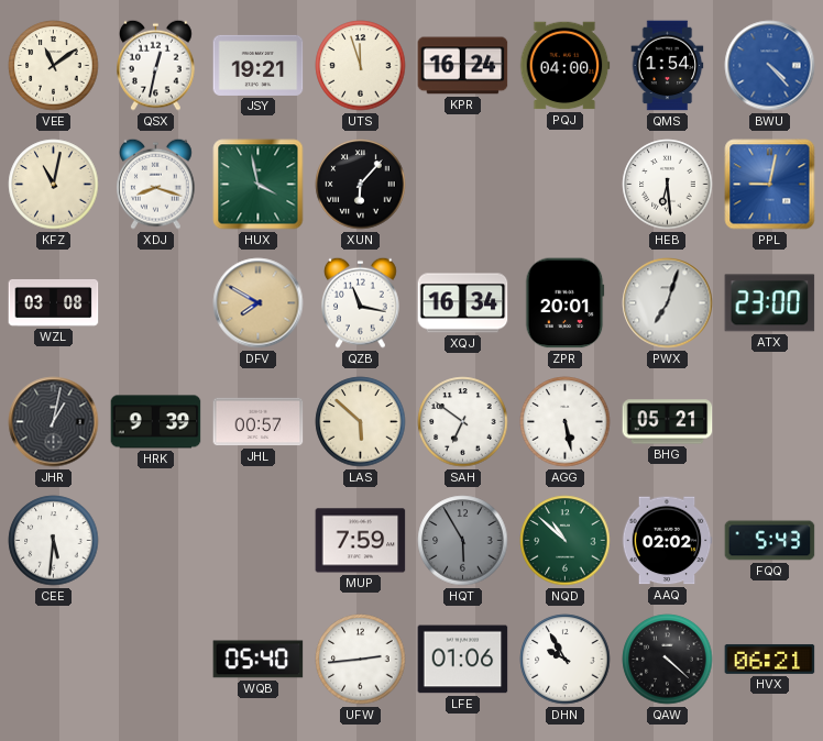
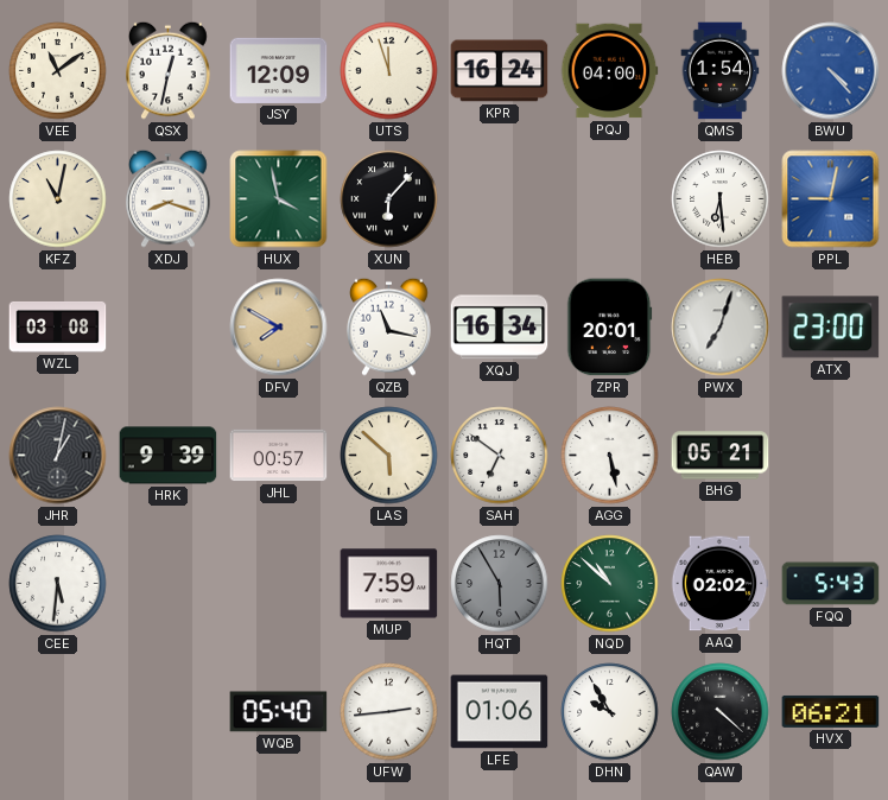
JSY: 19:21 -> 12:09
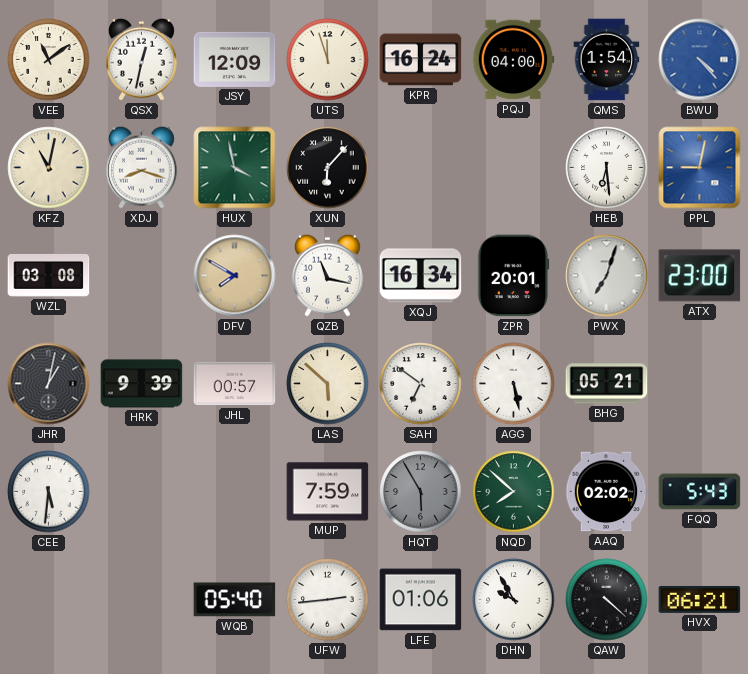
NQD: 10:52 -> 7:52
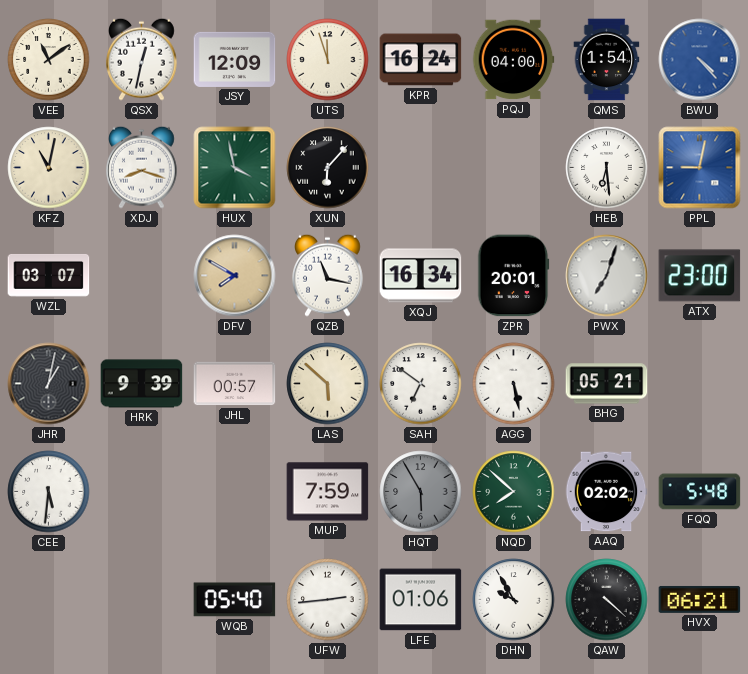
WZL: 03:08 -> 03:07
FQQ: 5:43 -> 5:48
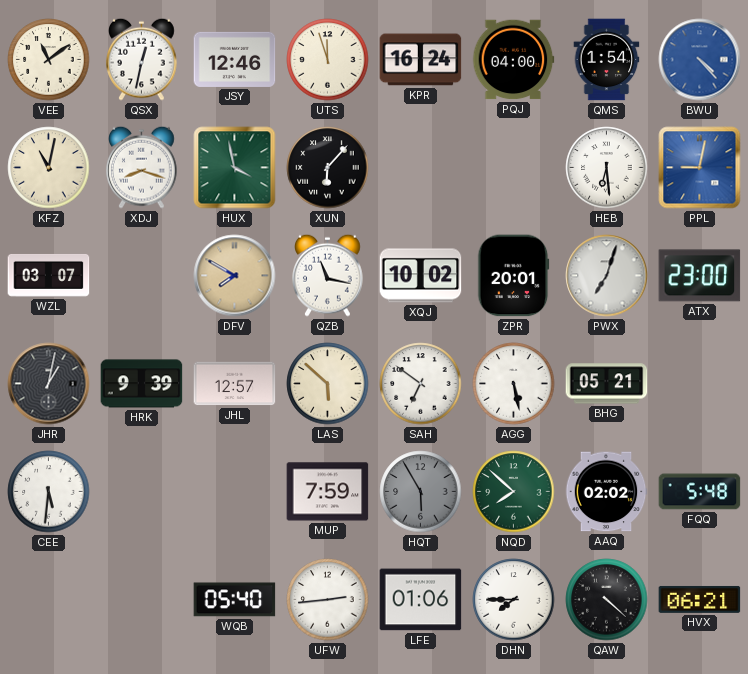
JSY: 12:09 -> 12:46
XQJ: 16:34 -> 10:02
JHL: 00:57 -> 12:57
DHN: 9:55 -> 7:45
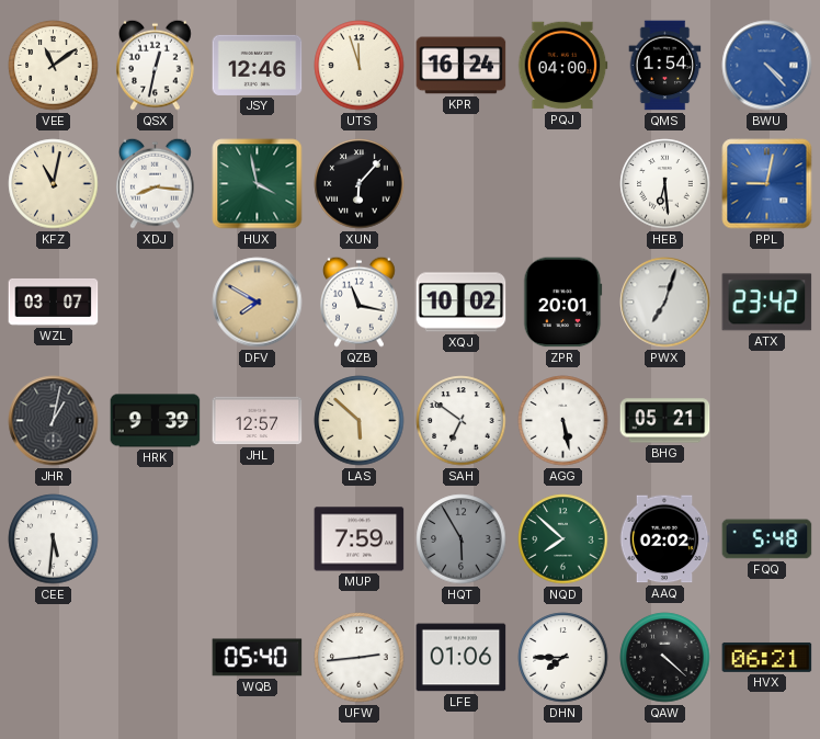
XDJ: 8:18 -> 8:16
ATX: 23:00 -> 23:42
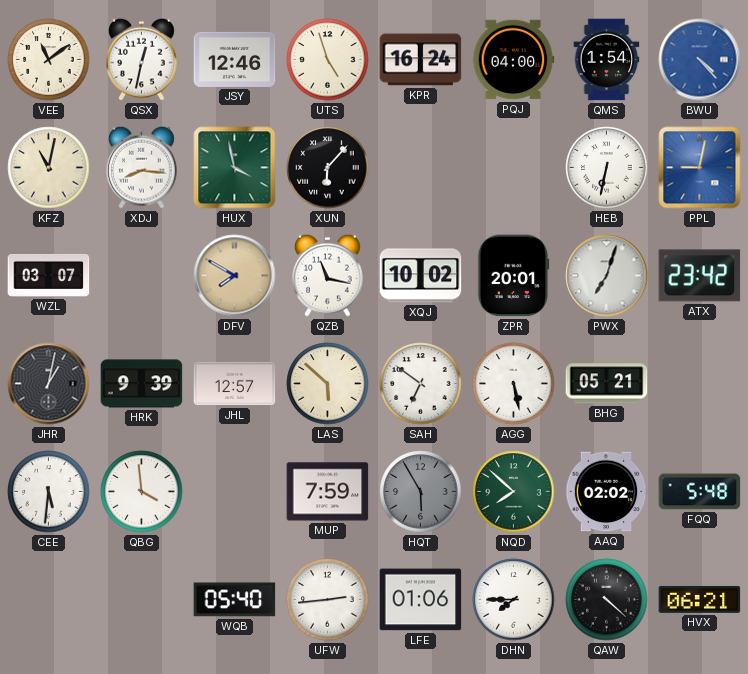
UTS: 11:57 -> 4:57
HEB: 6:29 -> 6:32
QBG: none -> 3:59
